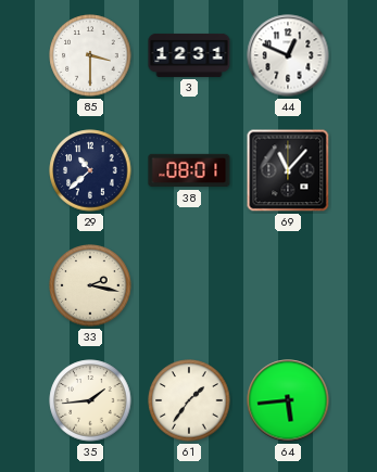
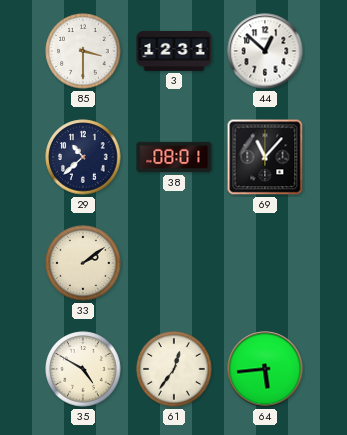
44: 12:49 -> 12:52
33: 2:17 -> 2:09
35: 1:44 -> 4:50
61: 1:36 -> 12:36
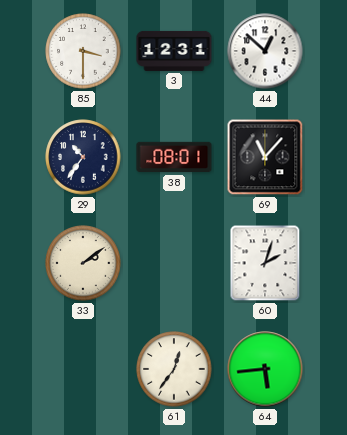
29: 10:38 -> 10:36
60: none -> 2:03
35: 4:50 -> none
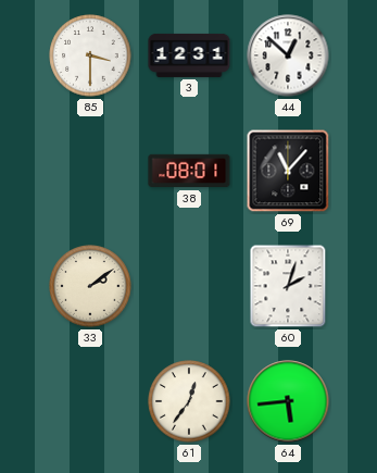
29: 10:36 -> none
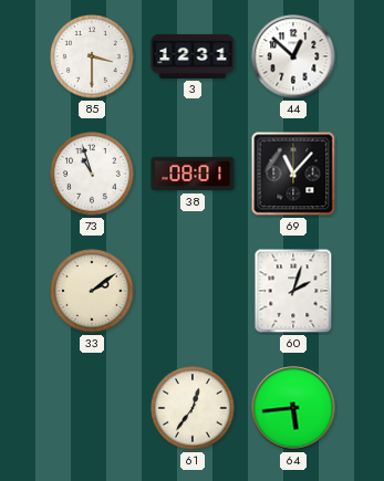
73: none -> 10:57
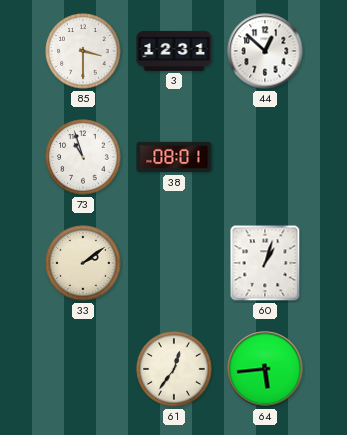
69: 11:07 -> none
60: 2:03 -> 1:03
